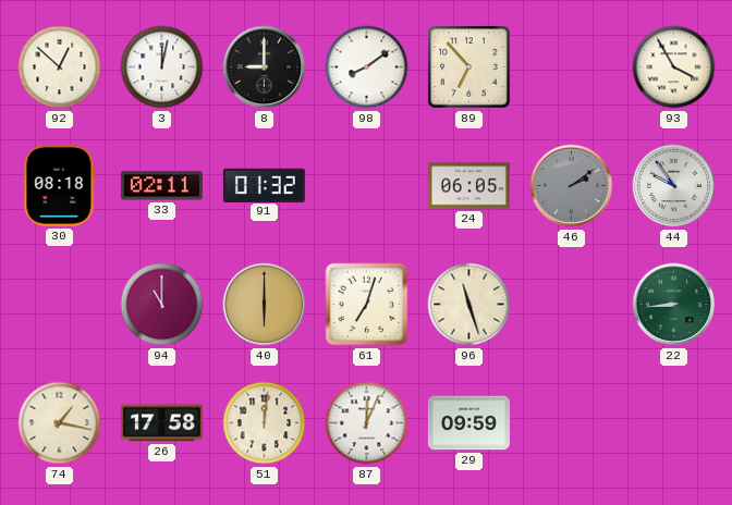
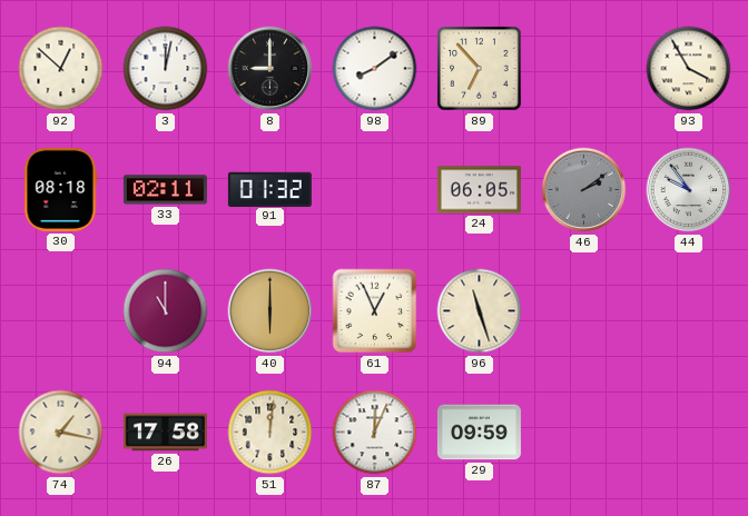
61: 7:03 -> 12:56
22: 8:44 -> none
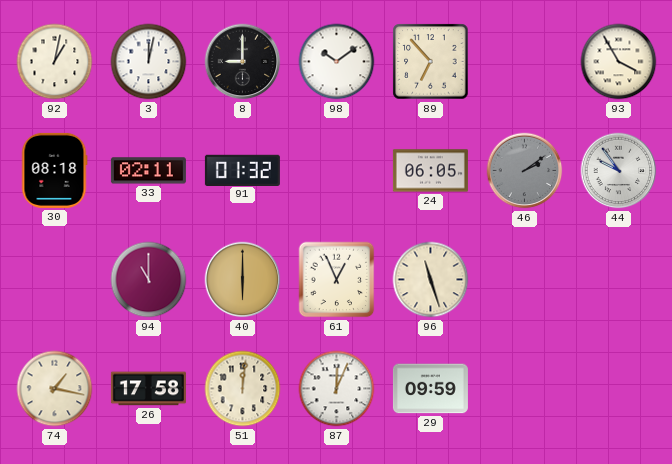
92: 12:52 -> 1:02
98: 8:09 -> 10:09
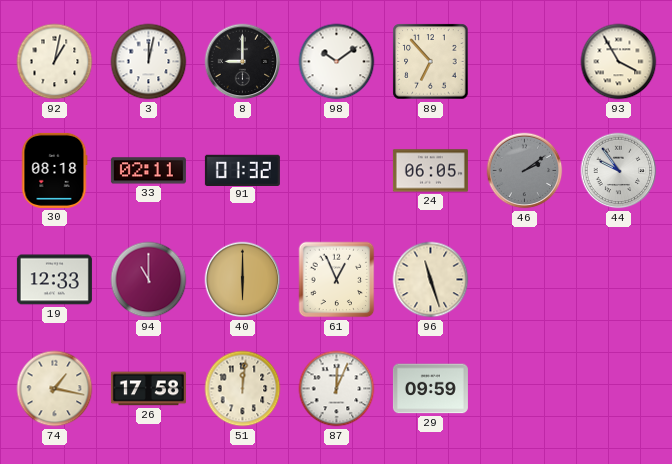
19: none -> 12:33
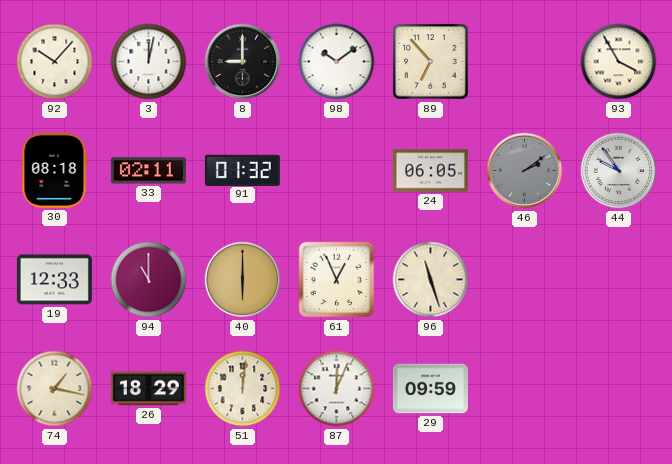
92: 1:02 -> 10:07
26: 17:58 -> 18:29
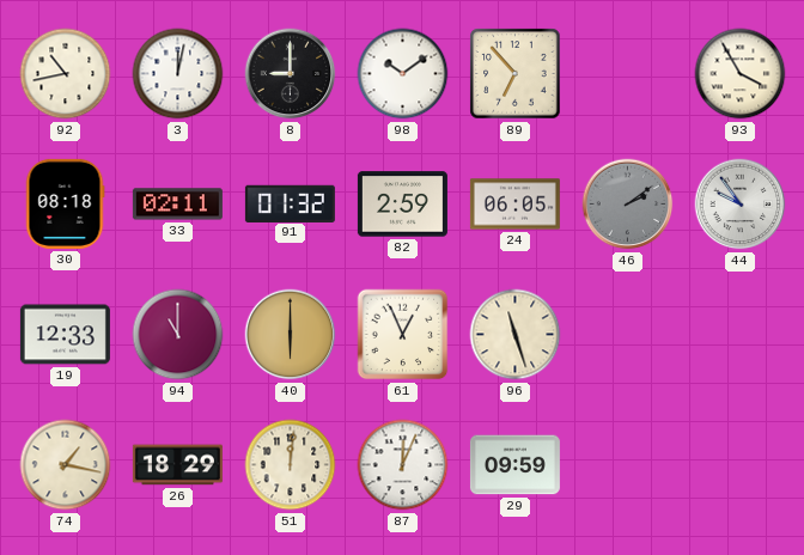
92: 10:07 -> 10:43
82: none -> 2:59
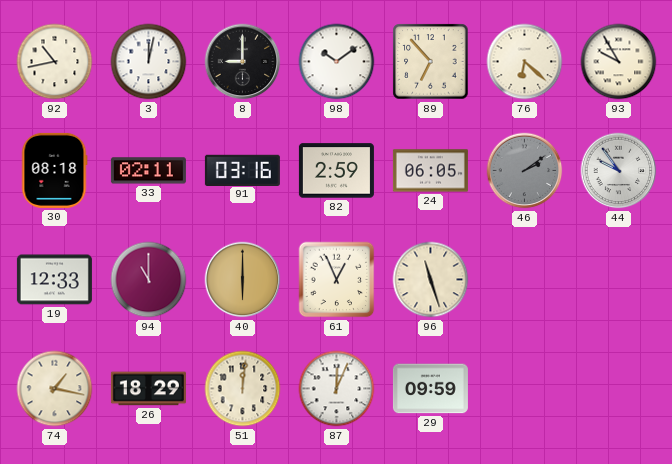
76: none -> 6:22
93: 3:55 -> 9:55
91: 01:32 -> 03:16
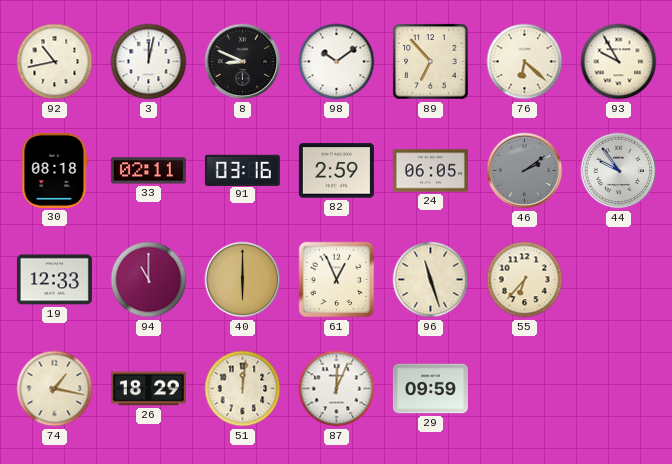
8: 9:00 -> 8:49
55: none -> 6:37
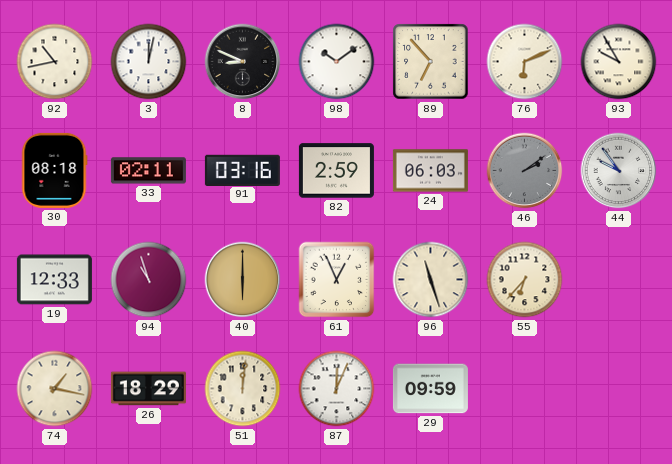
76: 6:22 -> 6:11
24: 06:05 -> 06:03
94: 11:00 -> 10:57
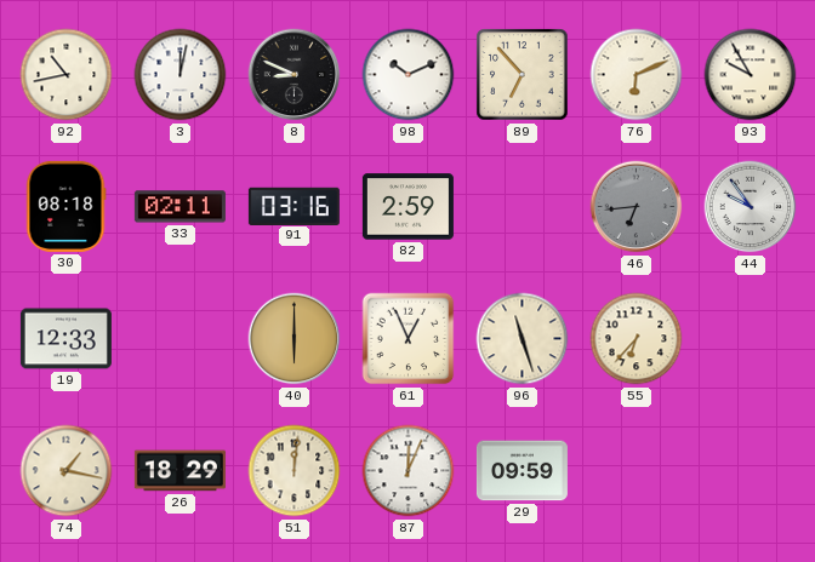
98: 10:09 -> 10:11
24: 06:03 -> none
46: 2:09 -> 6:44
94: 10:57 -> none
